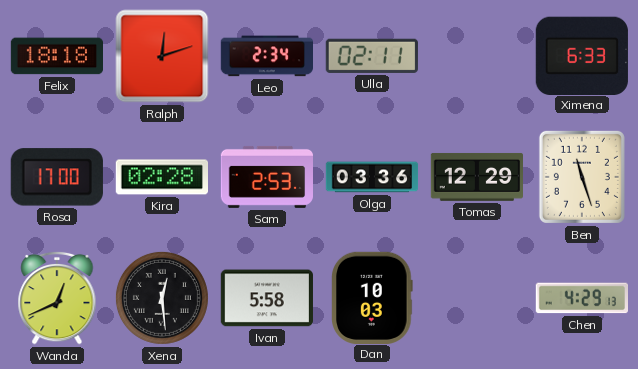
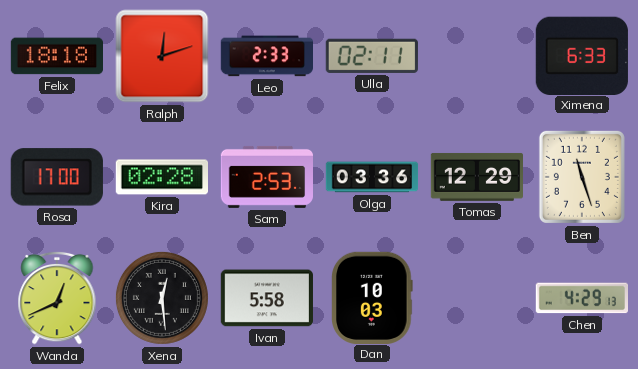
Leo: 2:34 -> 2:33
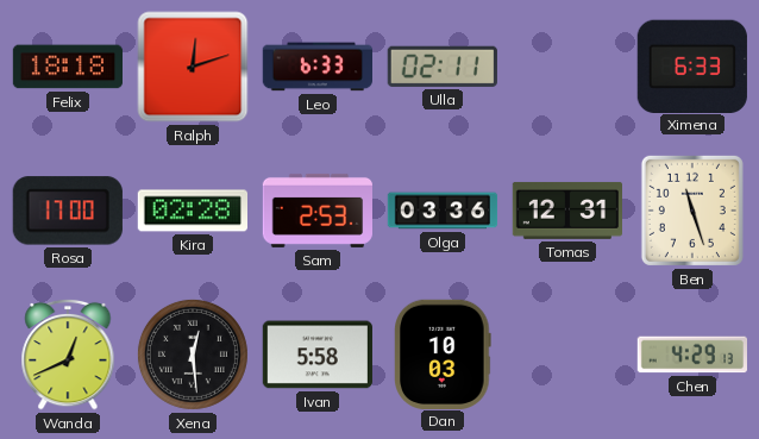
Leo: 2:33 -> 6:33
Tomas: 12:29 -> 12:31
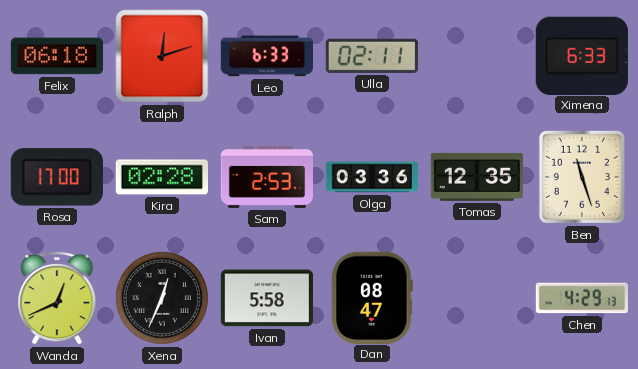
Felix: 18:18 -> 06:18
Tomas: 12:31 -> 12:35
Xena: 12:29 -> 12:34
Dan: 10:03 -> 08:47
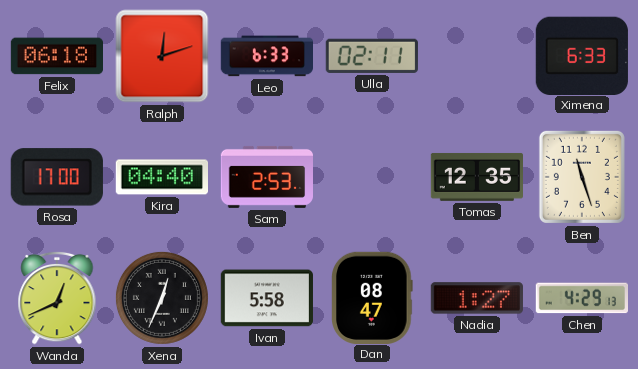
Kira: 02:28 -> 04:40
Olga: 03:36 -> none
Nadia: none -> 1:27
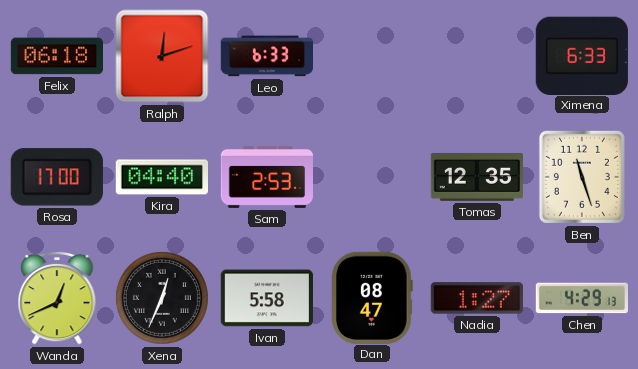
Ulla: 02:11 -> none
